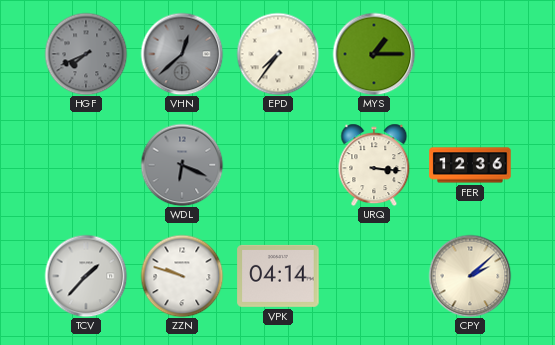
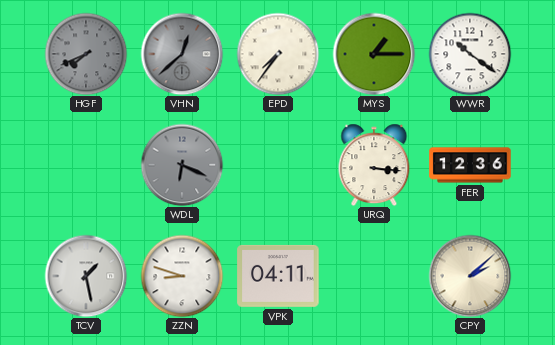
WWR: none -> 10:21
TCV: 1:37 -> 1:28
ZZN: 9:48 -> 8:48
VPK: 04:14 -> 04:11
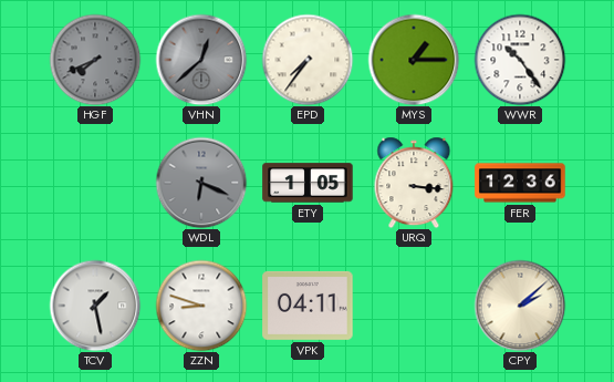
WWR: 10:21 -> 10:24
ETY: none -> 1:05
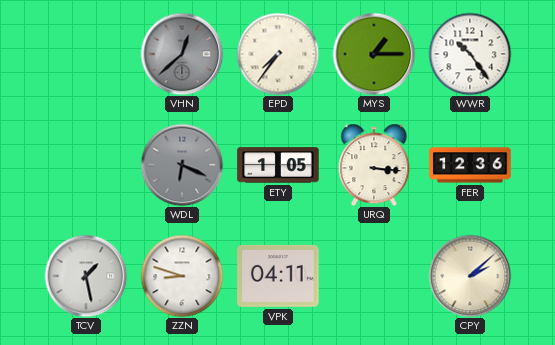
HGF: 7:41 -> none
